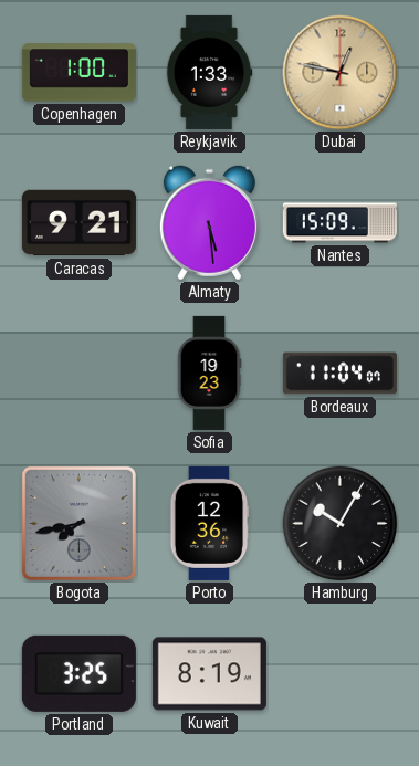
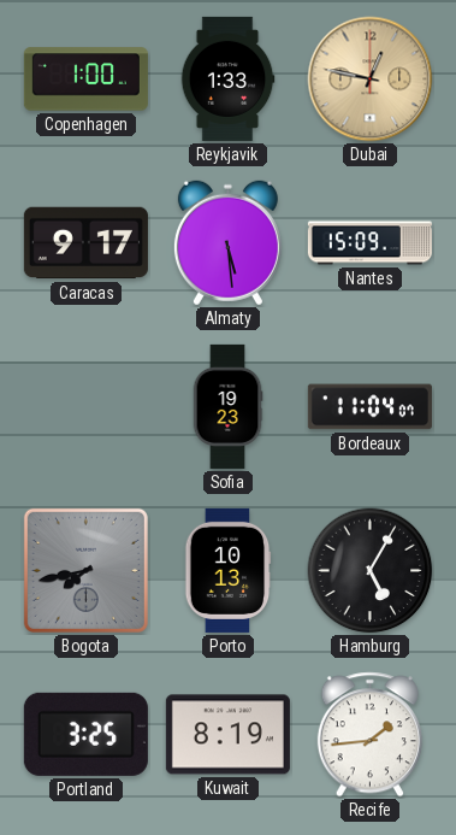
Caracas: 9:21 -> 9:17
Porto: 12:36 -> 10:13
Hamburg: 10:05 -> 5:05
Recife: none -> 1:44
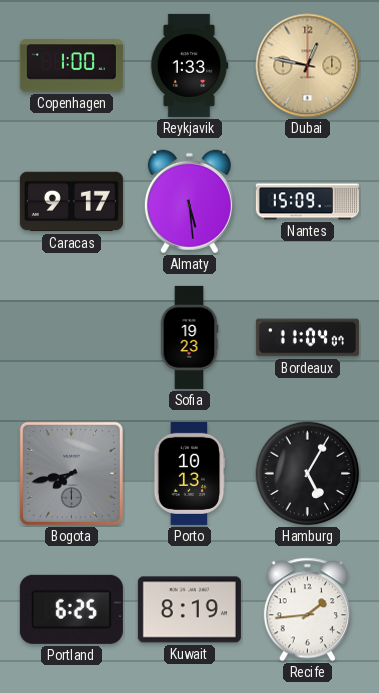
Portland: 3:25 -> 6:25
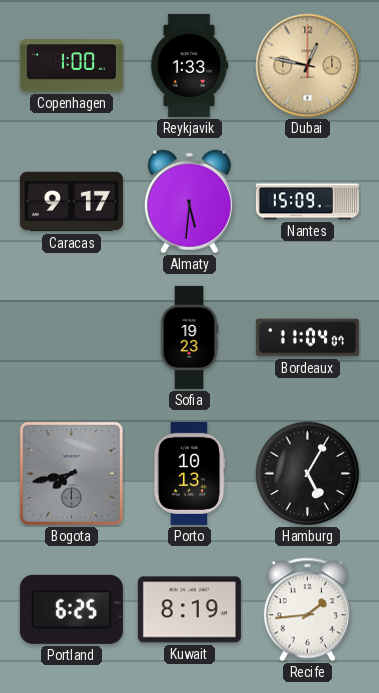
Almaty: 5:29 -> 5:31
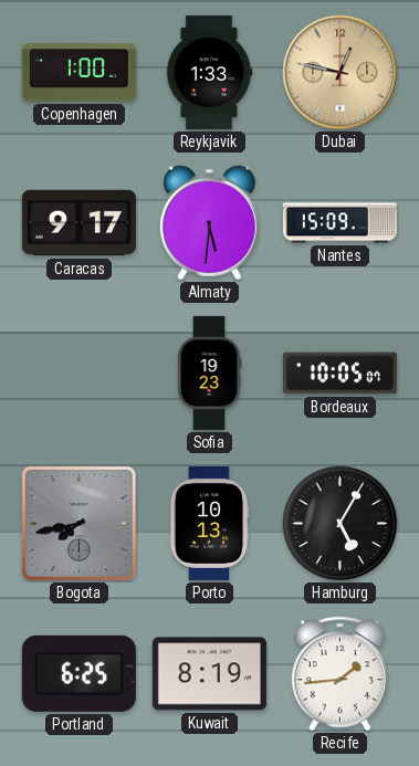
Bordeaux: 11:04 -> 10:05
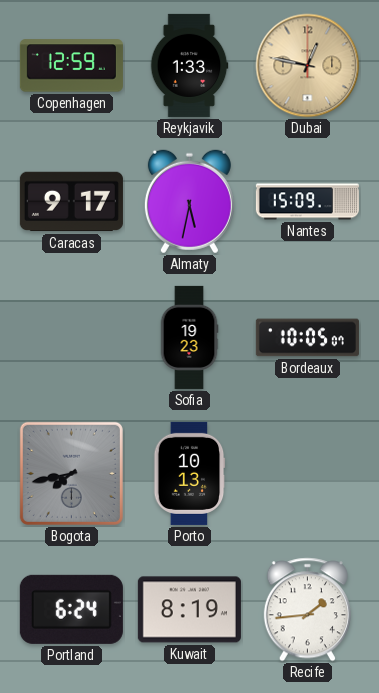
Copenhagen: 1:00 -> 12:59
Almaty: 5:31 -> 5:32
Hamburg: 5:05 -> none
Portland: 6:25 -> 6:24
